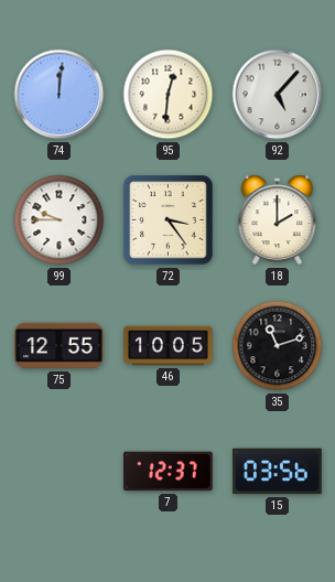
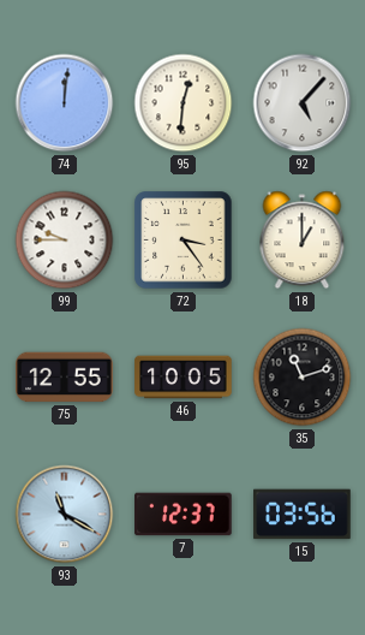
18: 2:00 -> 1:00
93: none -> 11:20
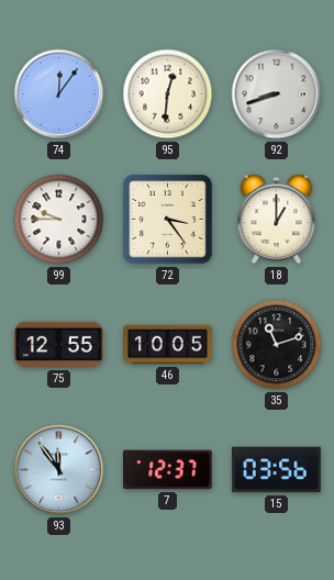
74: 12:01 -> 12:06
92: 5:07 -> 8:42
93: 11:20 -> 11:54
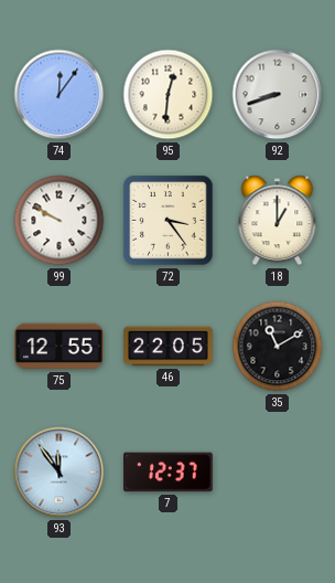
99: 9:45 -> 9:50
46: 10:05 -> 22:05
35: 11:12 -> 11:10
15: 03:56 -> none
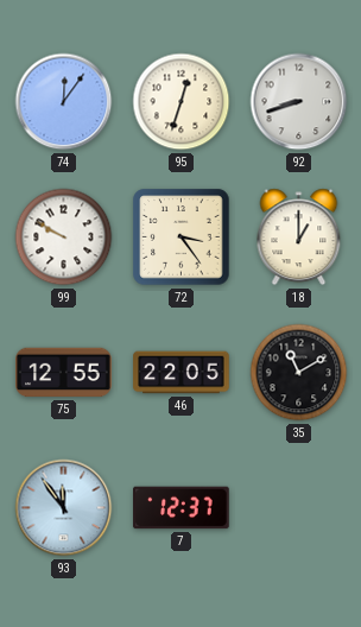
95: 12:31 -> 12:33
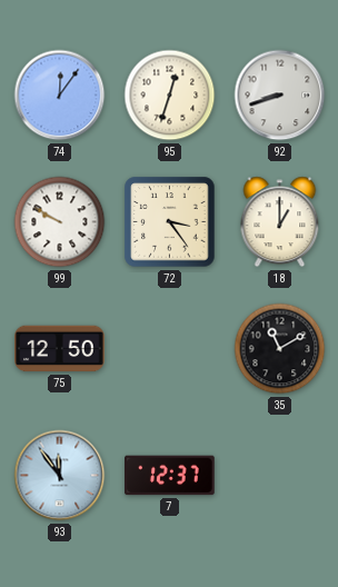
75: 12:55 -> 12:50
46: 22:05 -> none
